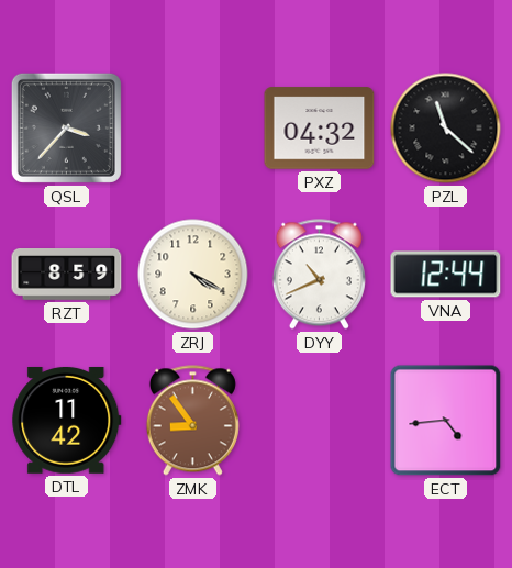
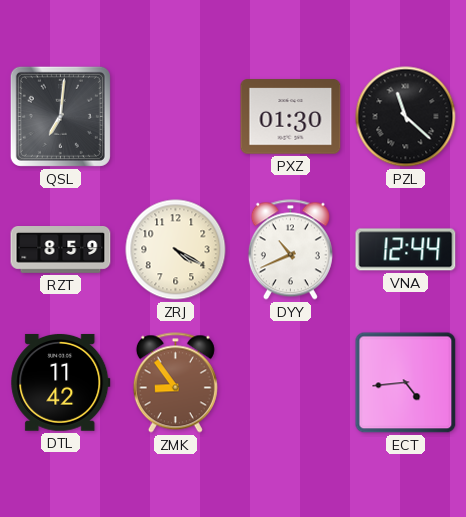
QSL: 3:37 -> 7:01
PXZ: 04:32 -> 01:30
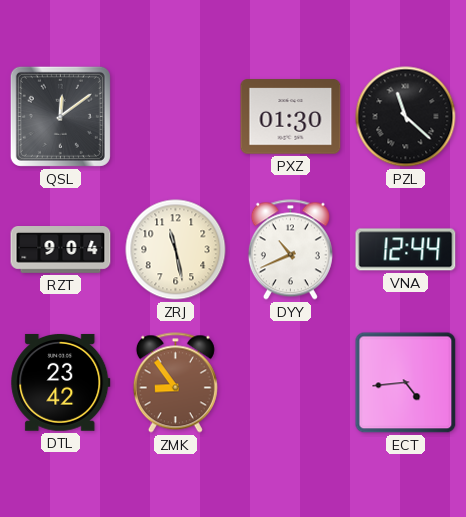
QSL: 7:01 -> 12:09
RZT: 8:59 -> 9:04
ZRJ: 4:20 -> 11:28
DTL: 11:42 -> 23:42
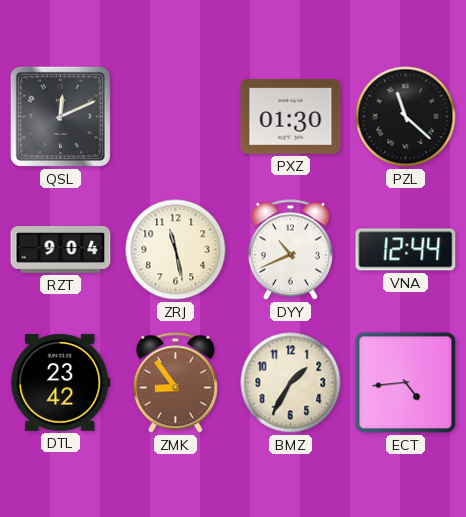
QSL: 12:09 -> 12:11
BMZ: none -> 1:35
